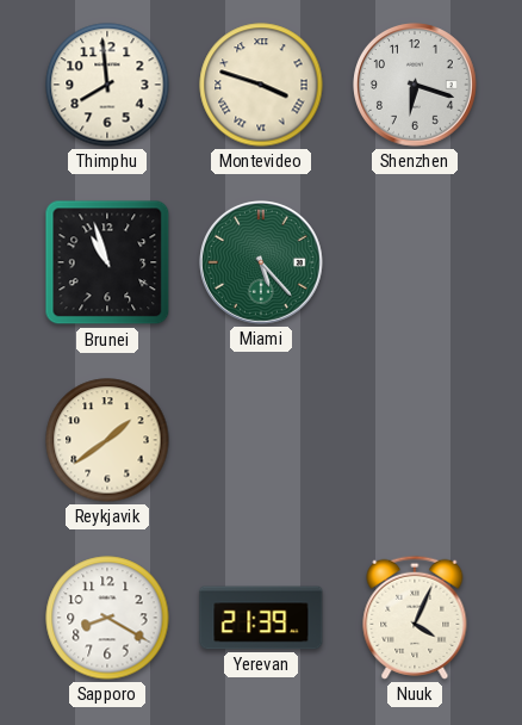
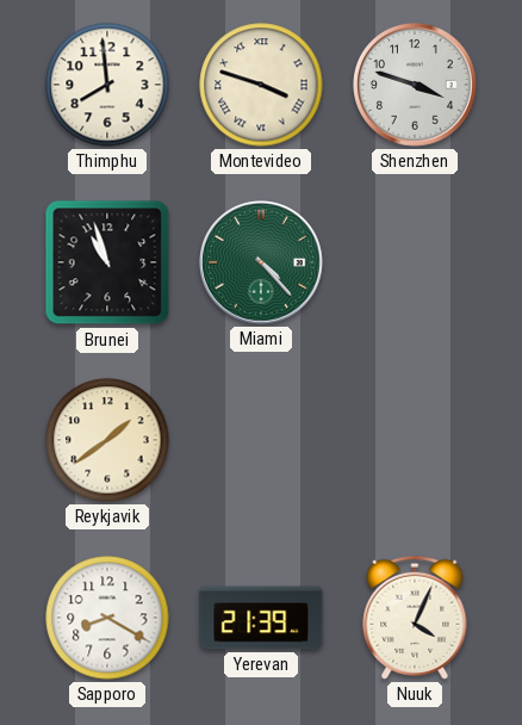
Shenzhen: 6:18 -> 3:48
Miami: 5:23 -> 4:23
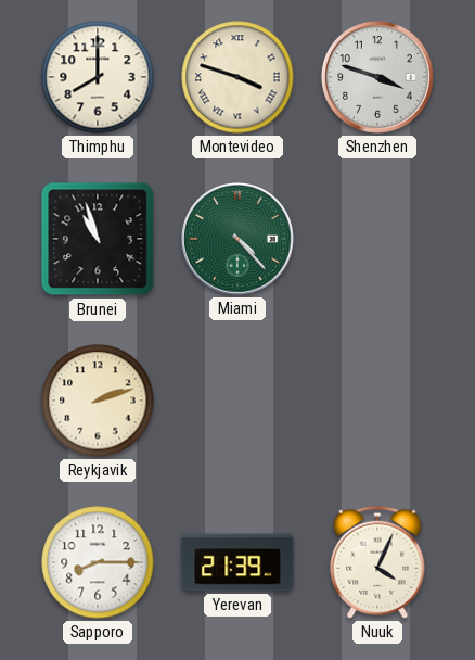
Thimphu: 7:59 -> 8:00
Reykjavik: 1:39 -> 2:12
Sapporo: 8:20 -> 8:15
